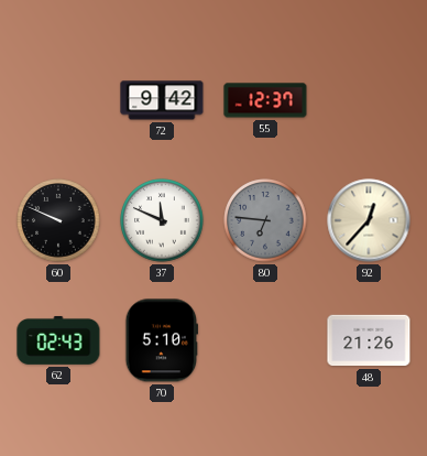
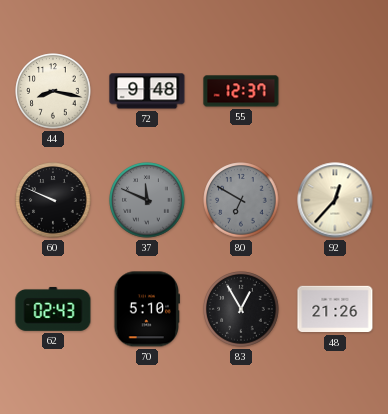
44: none -> 8:17
72: 9:42 -> 9:48
37 dial: white -> grey
80: 6:46 -> 6:50
83: none -> 12:55
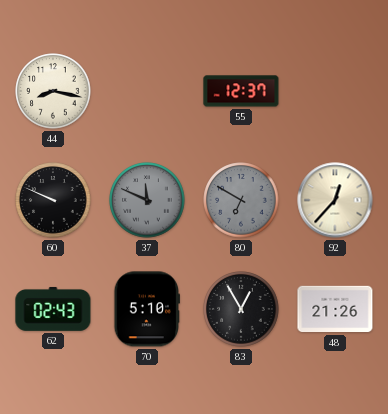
72: 9:48 -> none
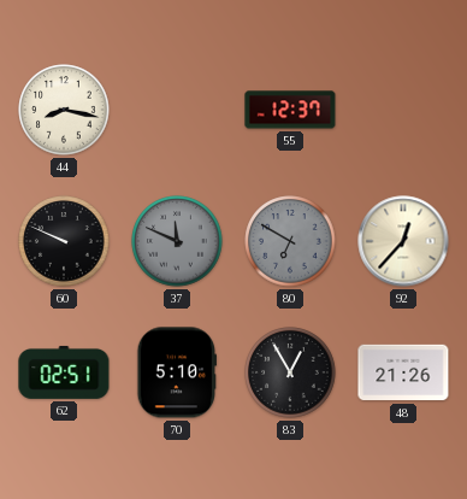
62: 02:43 -> 02:51
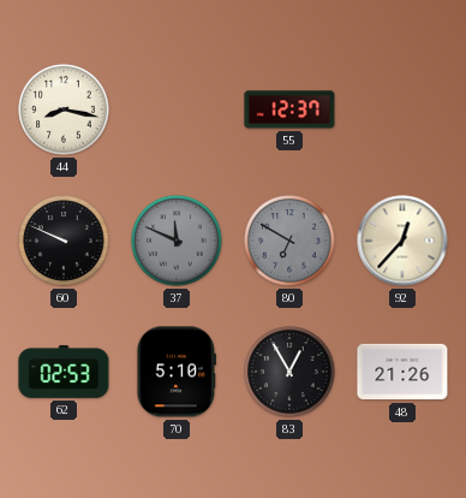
62: 02:51 -> 02:53
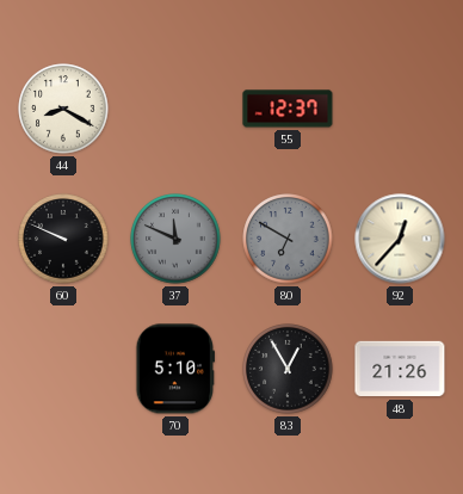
44: 8:17 -> 8:20
62: 02:53 -> none
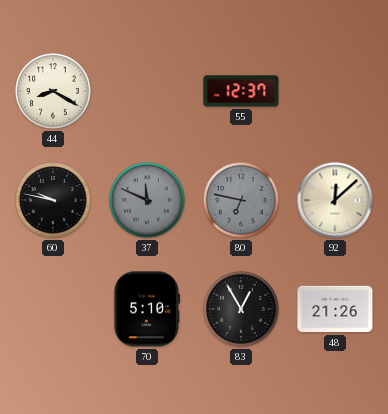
60: 9:49 -> 9:47
80: 6:50 -> 6:47
92: 12:37 -> 12:08
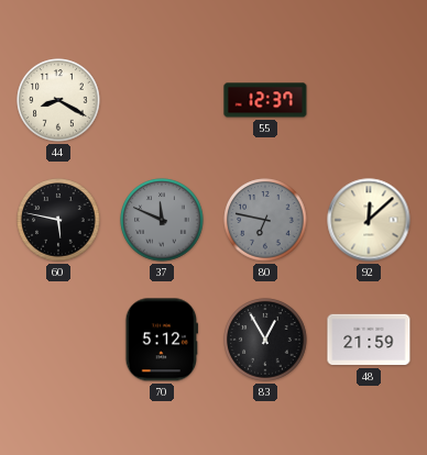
60: 9:47 -> 5:47
70: 5:10 -> 5:12
48: 21:26 -> 21:59
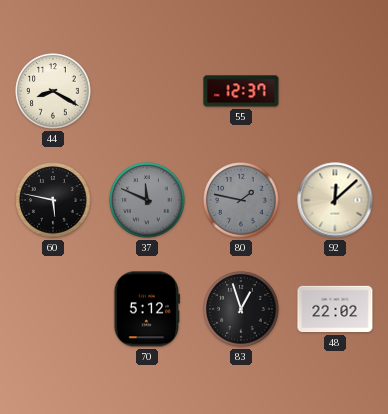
80: 6:47 -> 1:47
83: 12:55 -> 12:57
48: 21:59 -> 22:02
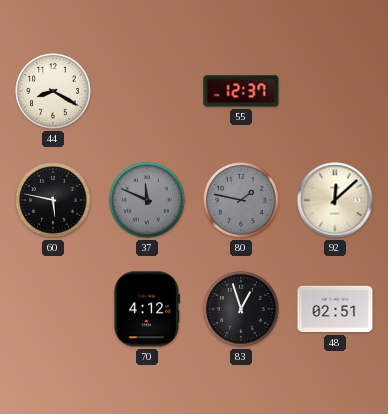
70: 5:12 -> 4:12
48: 22:02 -> 02:51
